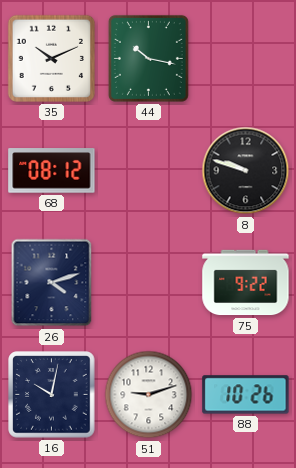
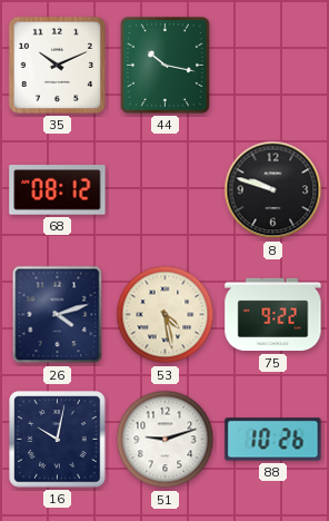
53: none -> 4:28
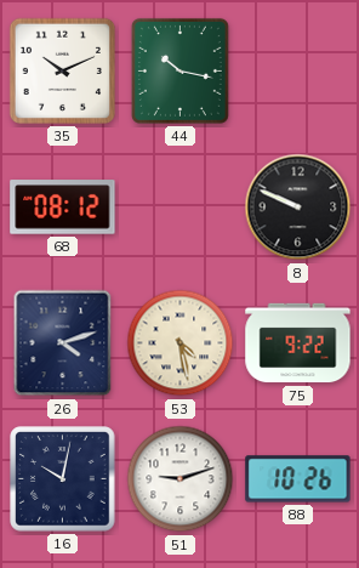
8: 9:48 -> 9:49
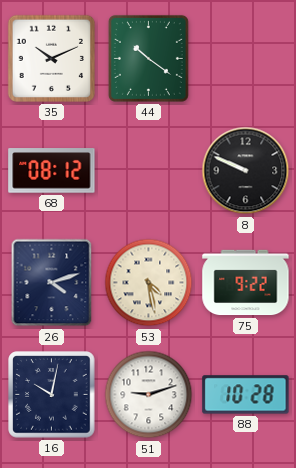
44: 10:17 -> 10:21
88: 10:26 -> 10:28
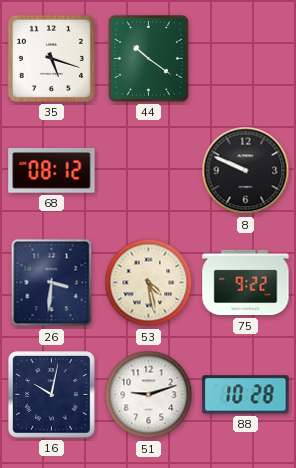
35: 10:11 -> 5:18
26: 4:12 -> 3:31
